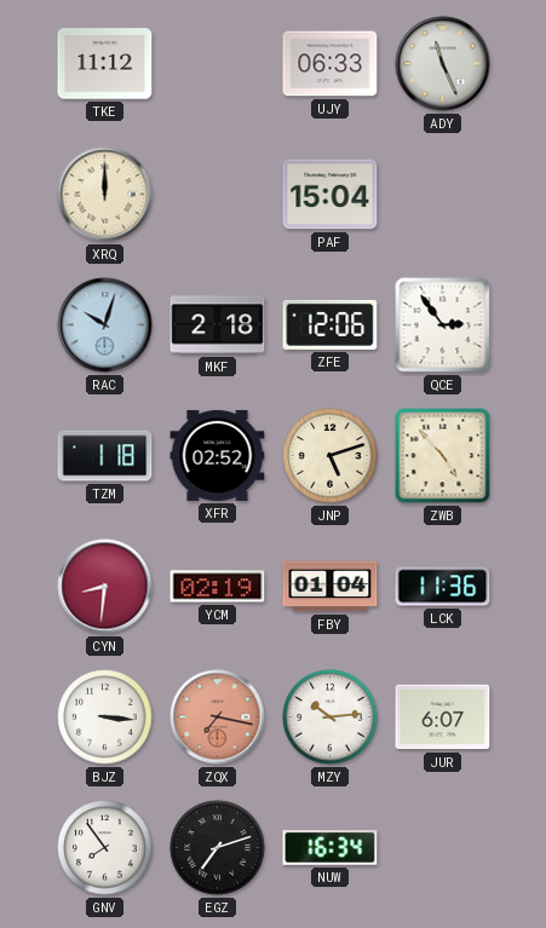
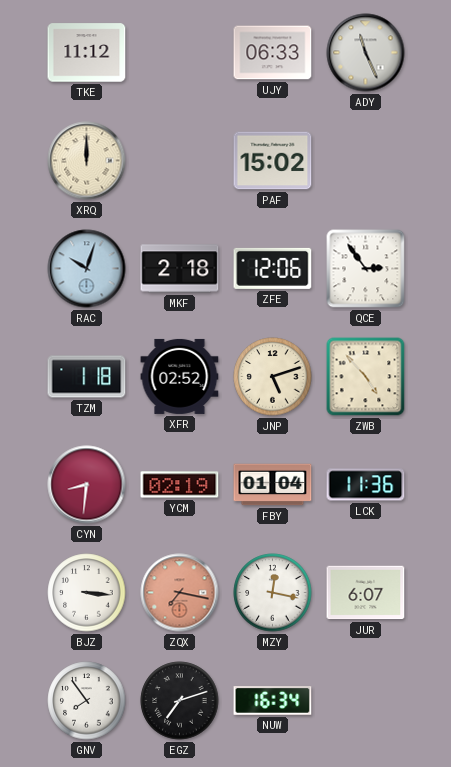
PAF: 15:04 -> 15:02
MZY: 10:14 -> 12:17
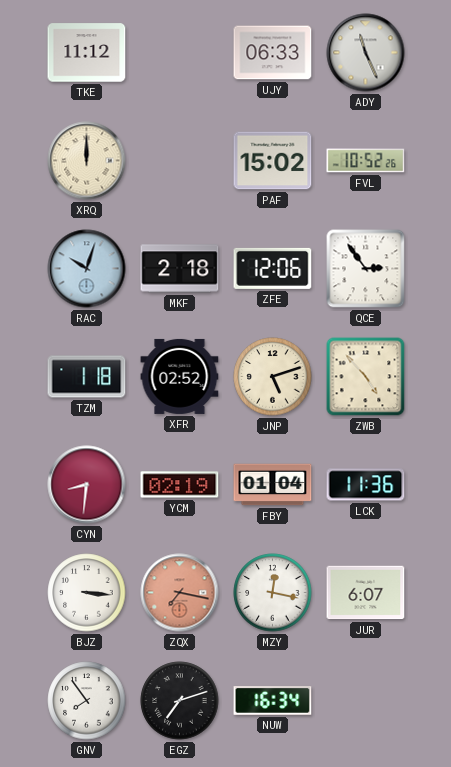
FVL: none -> 10:52
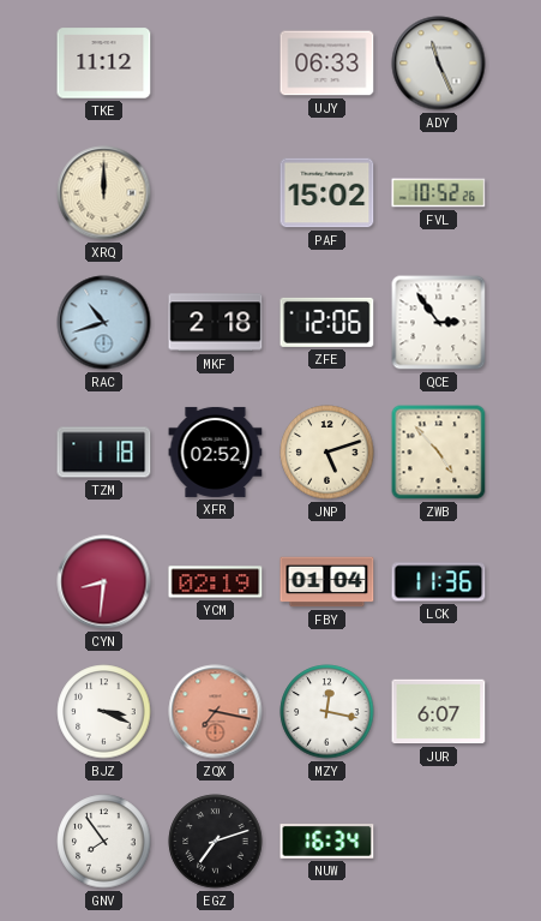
RAC: 10:03 -> 10:42
BJZ: 3:16 -> 3:19
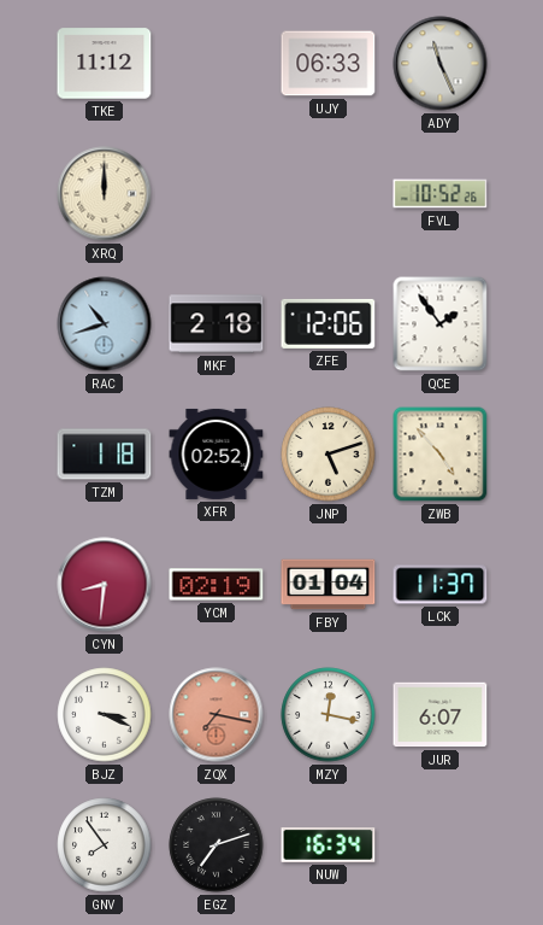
PAF: 15:02 -> none
QCE: 2:54 -> 1:54
LCK: 11:36 -> 11:37
